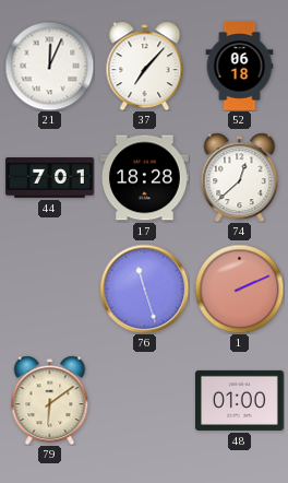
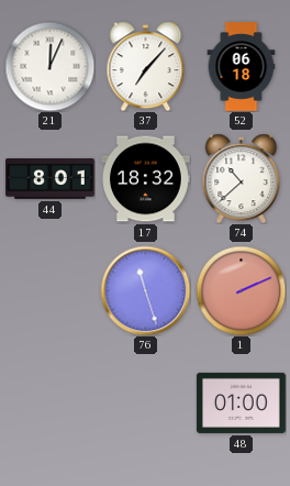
44: 7:01 -> 8:01
17: 18:28 -> 18:32
74: 12:38 -> 10:38
79: 6:09 -> none
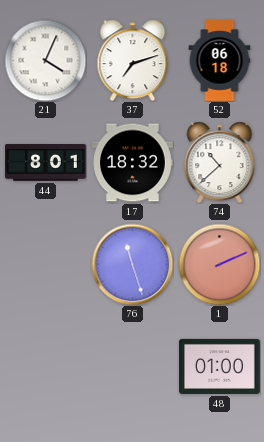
21: 12:04 -> 4:04
37: 7:07 -> 7:12
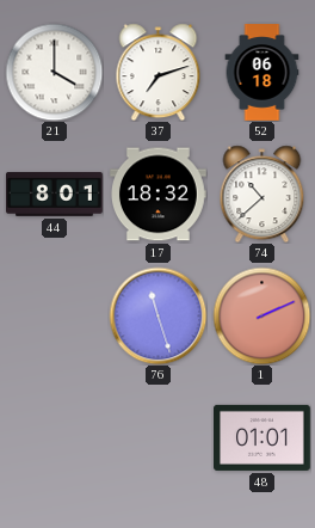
21: 4:04 -> 4:00
48: 01:00 -> 01:01
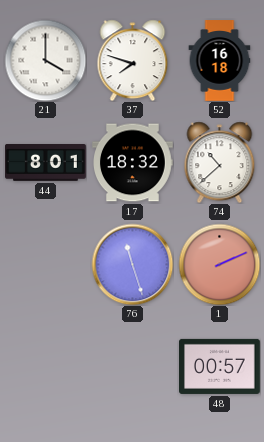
37: 7:12 -> 7:48
52: 06:18 -> 16:18
48: 01:01 -> 00:57
